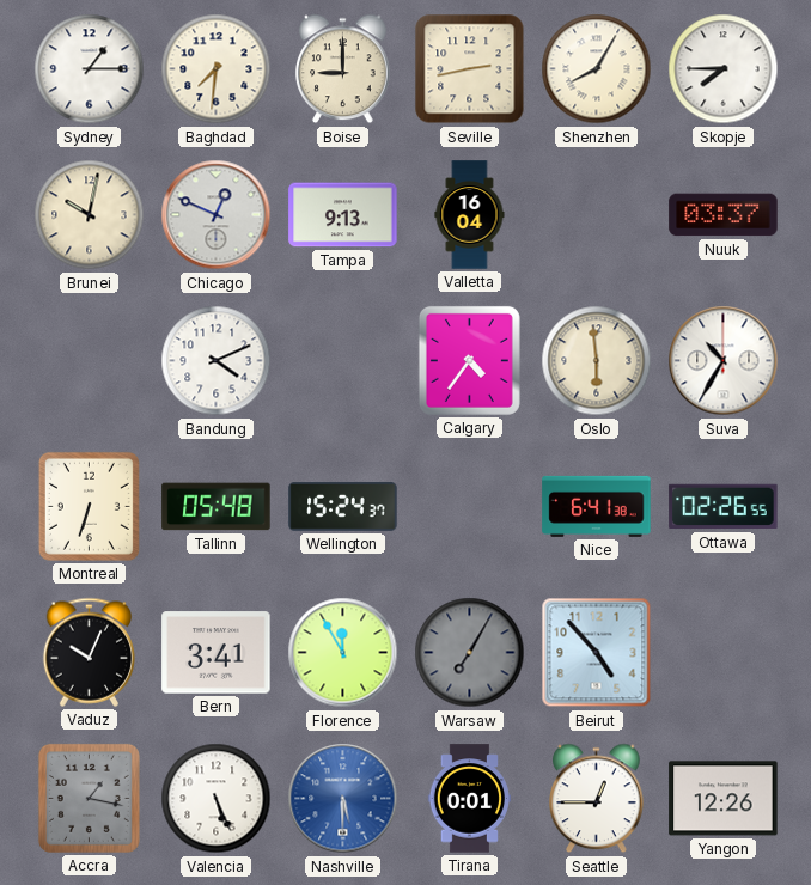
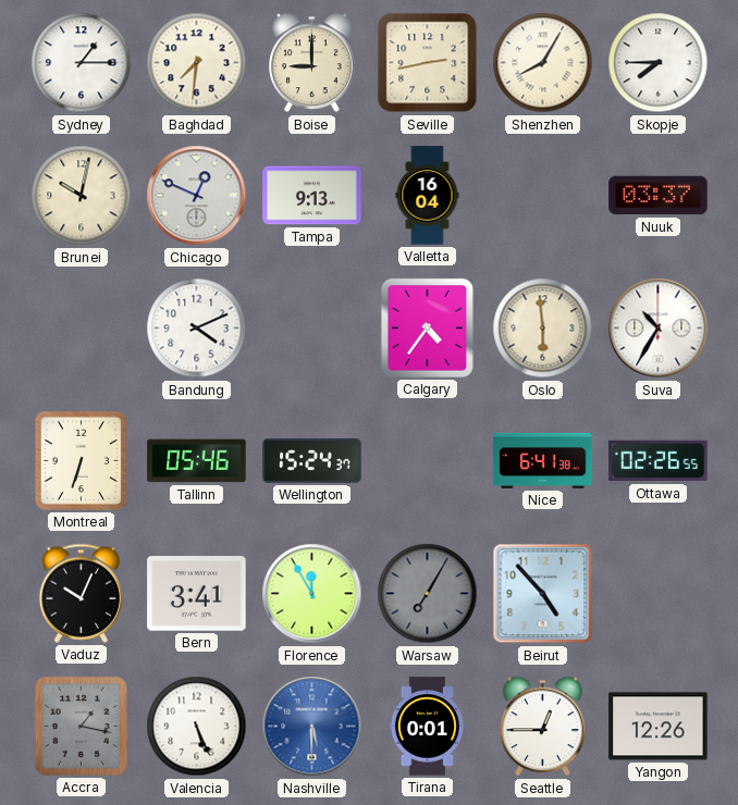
Tallinn: 05:48 -> 05:46
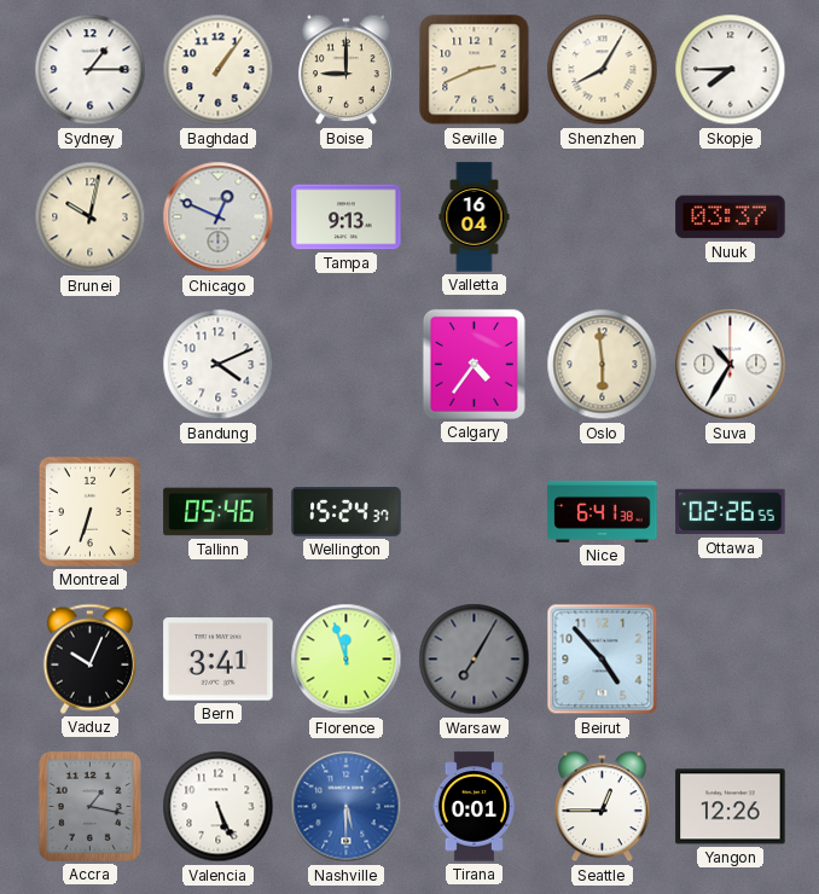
Baghdad: 7:31 -> 1:06
Seville: 2:43 -> 2:41
Florence: 11:55 -> 11:57
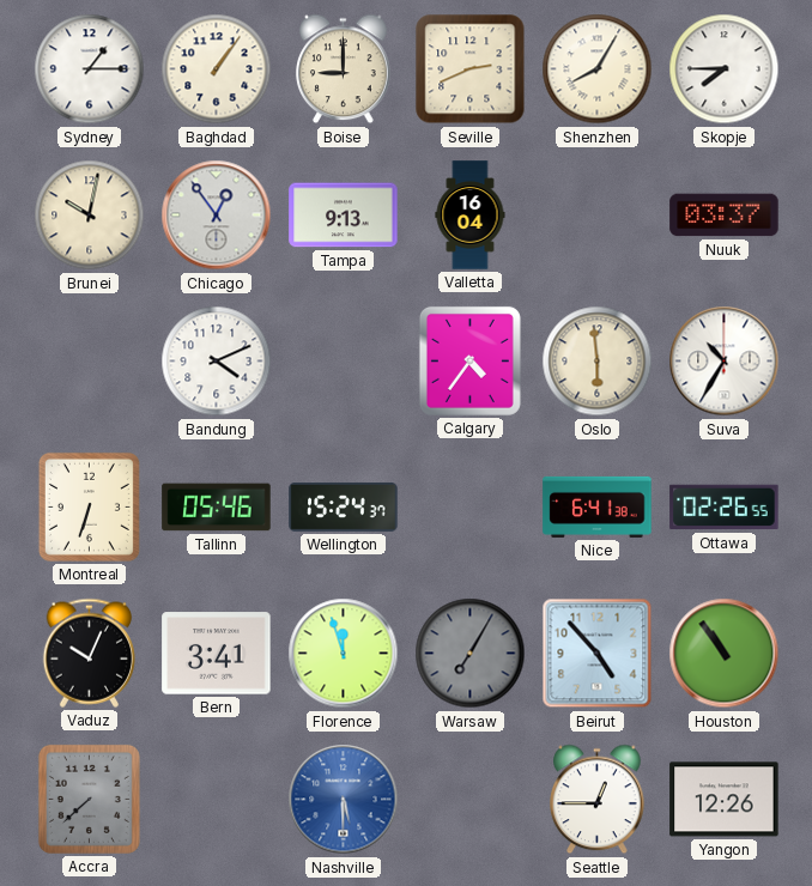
Chicago: 12:49 -> 12:54
Houston: none -> 10:54
Accra: 1:17 -> 7:38
Valencia: 5:26 -> none
Tirana: 0:01 -> none
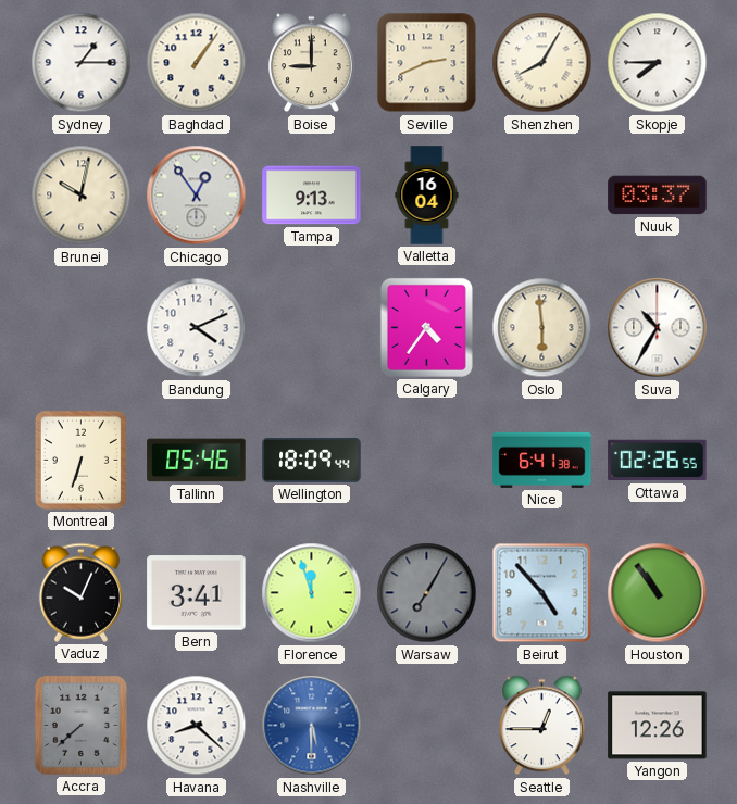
Wellington: 15:24 -> 18:09
Havana: none -> 8:22
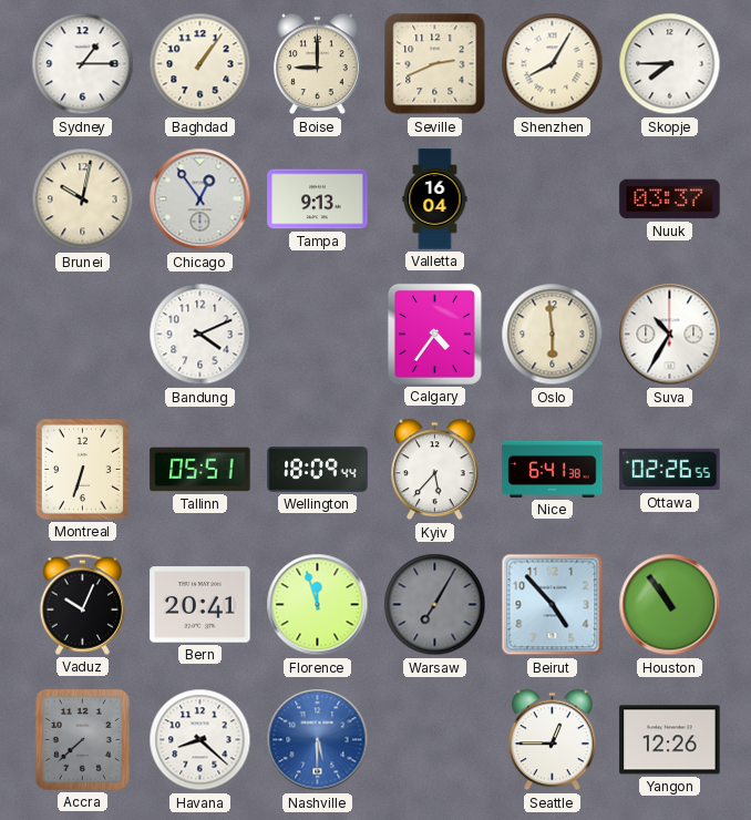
Tallinn: 05:46 -> 05:51
Kyiv: none -> 5:37
Bern: 3:41 -> 20:41
